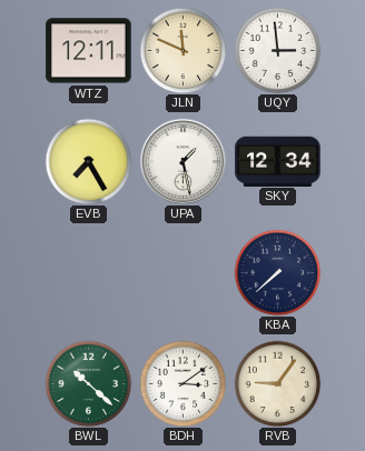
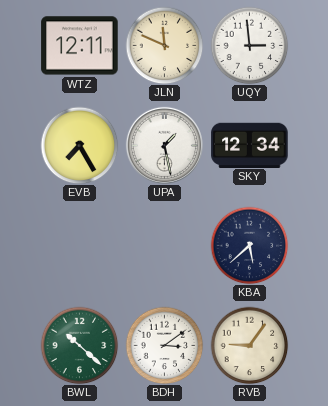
KBA: 7:38 -> 5:38
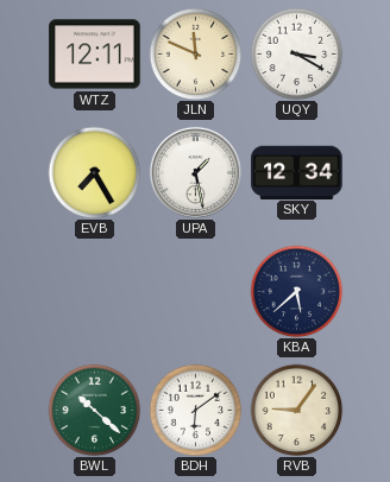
UQY: 2:59 -> 3:20
BDH: 3:09 -> 6:09
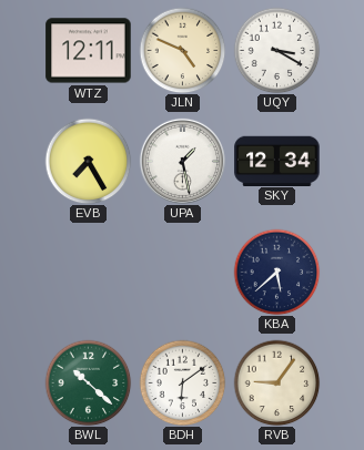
JLN: 11:49 -> 4:49
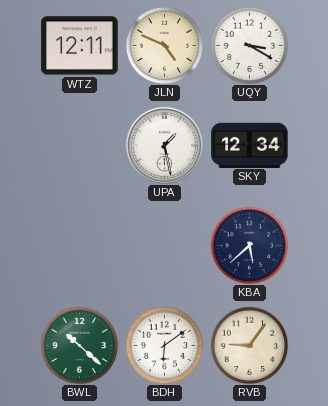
EVB: 7:25 -> none
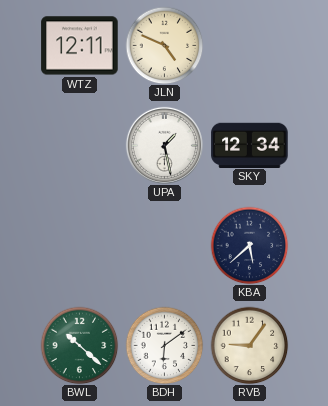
UQY: 3:20 -> none
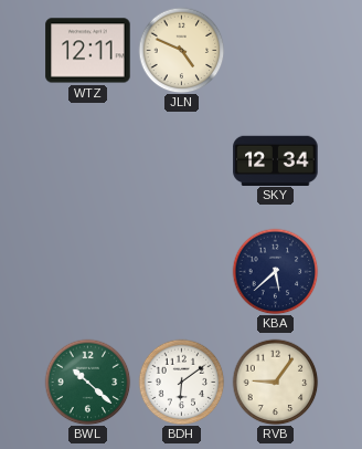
UPA: 1:28 -> none
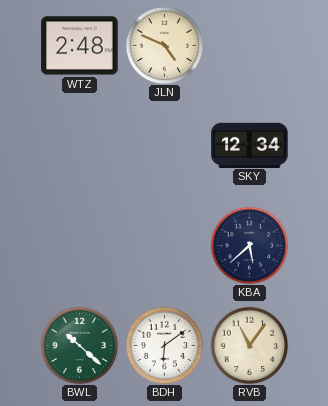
WTZ: 12:11 -> 2:48
RVB: 9:06 -> 11:06
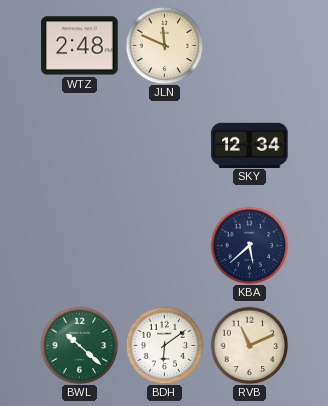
JLN: 4:49 -> 11:49
RVB: 11:06 -> 11:11
